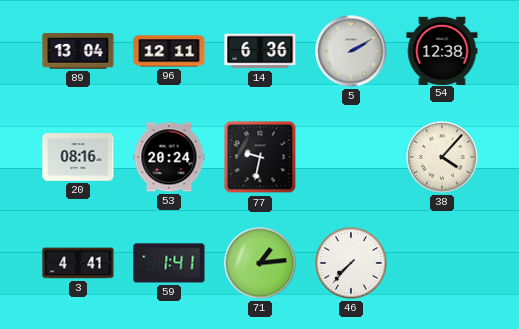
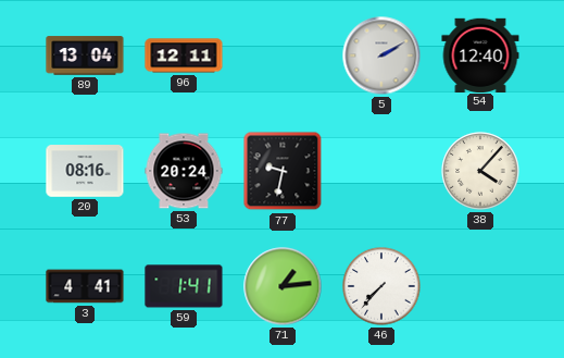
14: 6:36 -> none
54: 12:38 -> 12:40
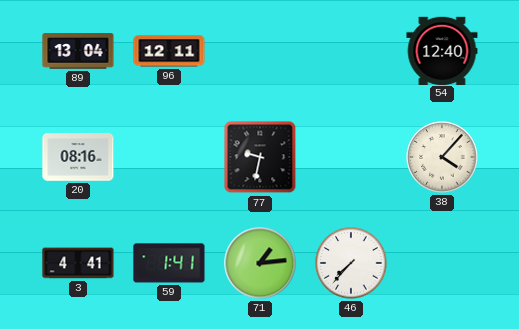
5: 2:10 -> none
53: 20:24 -> none
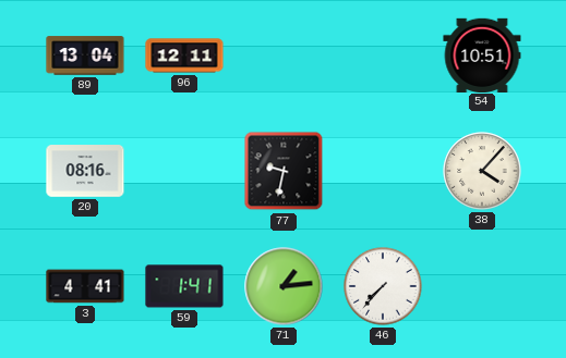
54: 12:40 -> 10:51
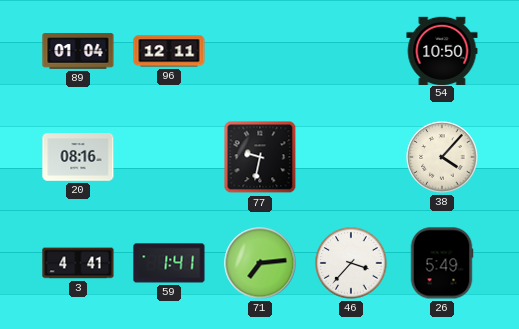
89: 13:04 -> 01:04
54: 10:51 -> 10:50
71: 1:14 -> 7:14
46: 7:37 -> 3:37
26: none -> 5:49
